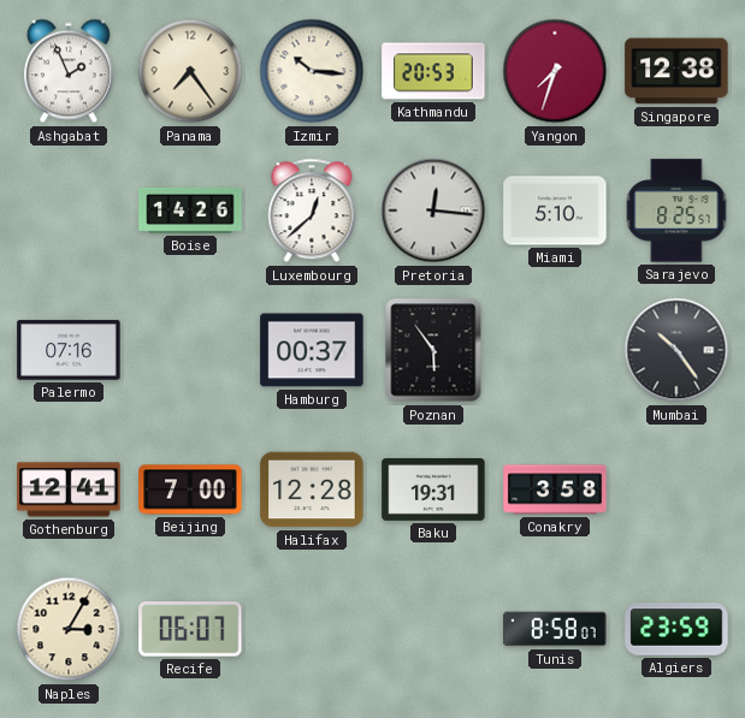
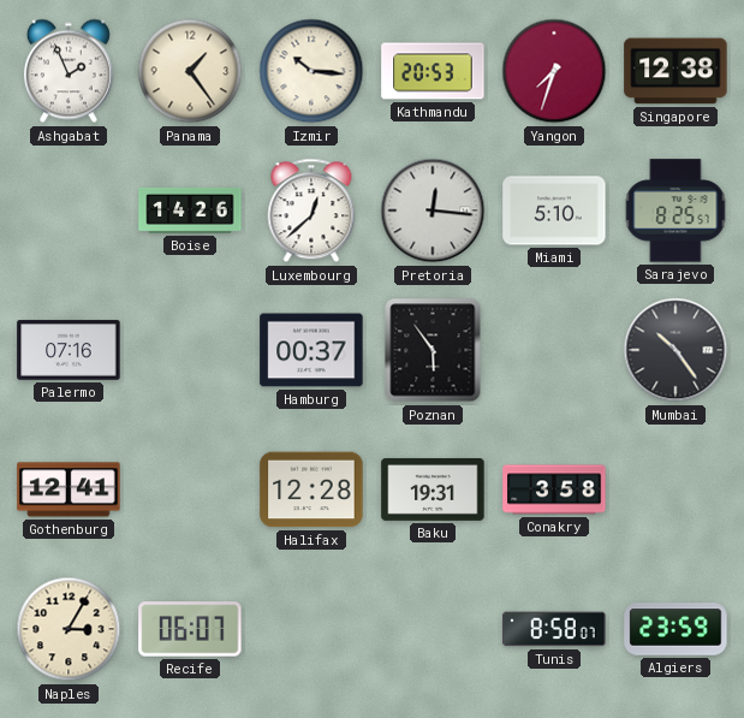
Panama: 7:24 -> 1:24
Beijing: 7:00 -> none
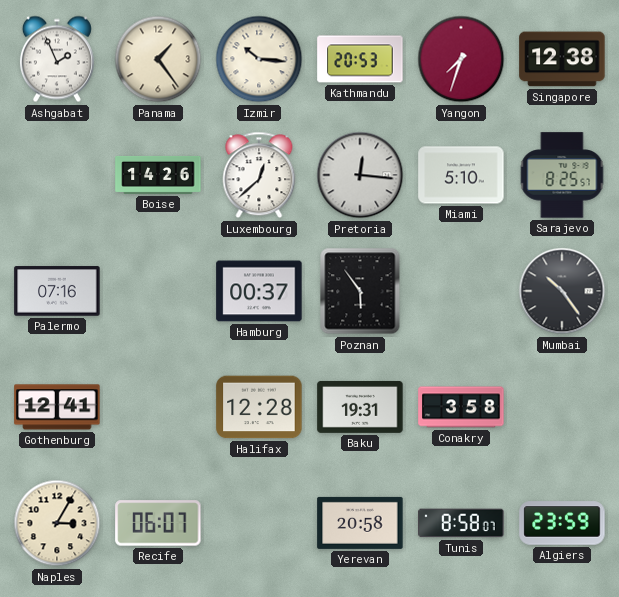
Yerevan: none -> 20:58
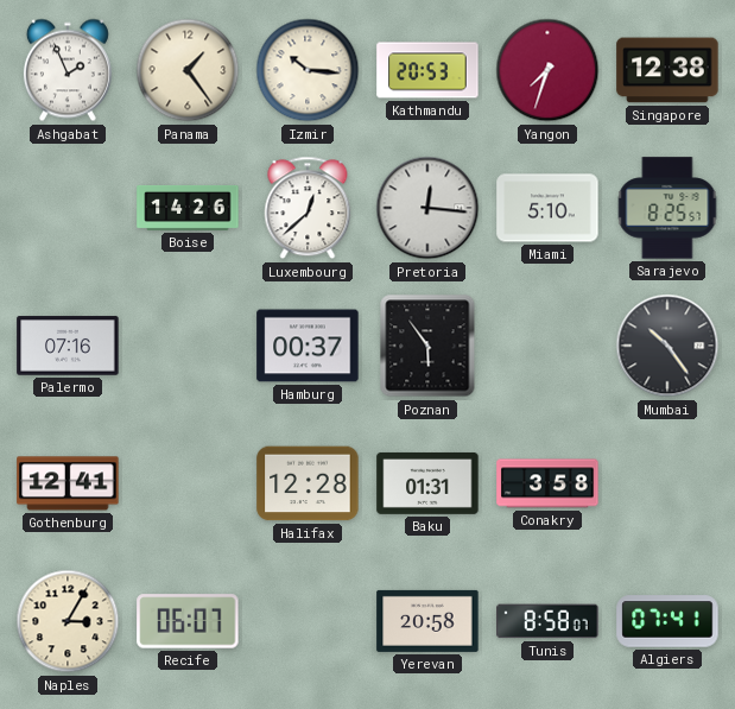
Baku: 19:31 -> 01:31
Algiers: 23:59 -> 07:41
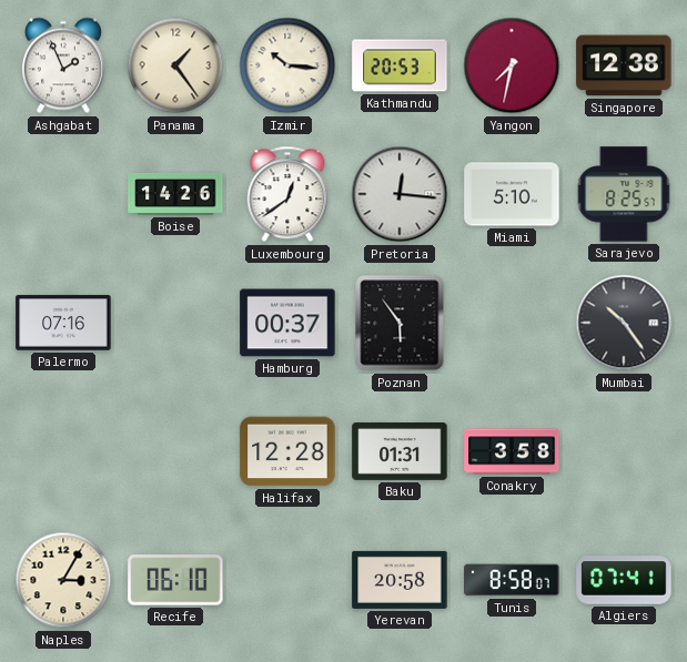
Yangon: 7:33 -> 7:32
Luxembourg: 12:38 -> 12:39
Gothenburg: 12:41 -> none
Recife: 06:07 -> 06:10
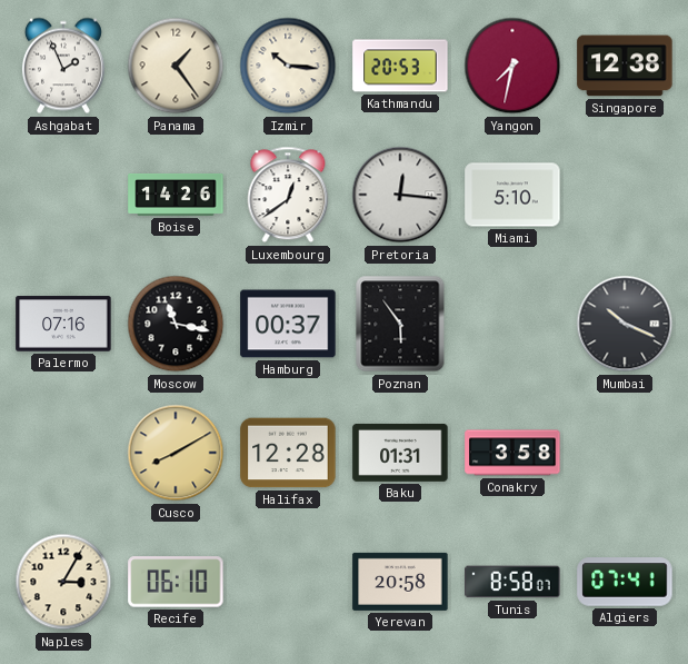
Sarajevo: 8:25 -> none
Moscow: none -> 11:17
Mumbai: 10:24 -> 10:19
Cusco: none -> 8:10
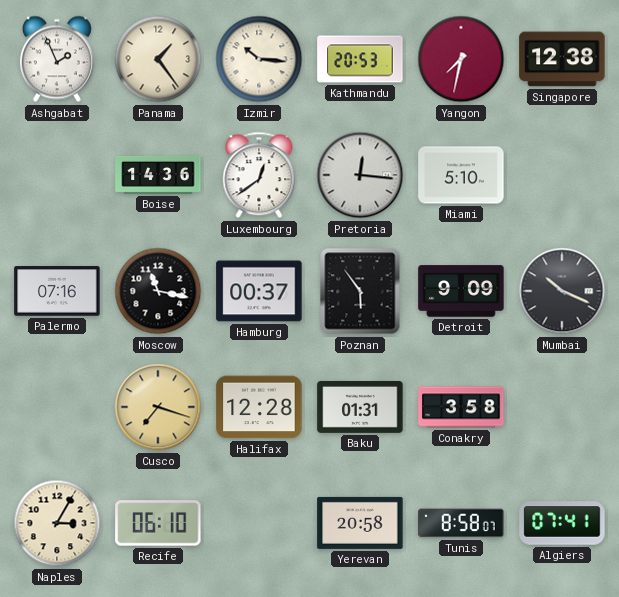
Boise: 14:26 -> 14:36
Detroit: none -> 9:09
Cusco: 8:10 -> 7:18
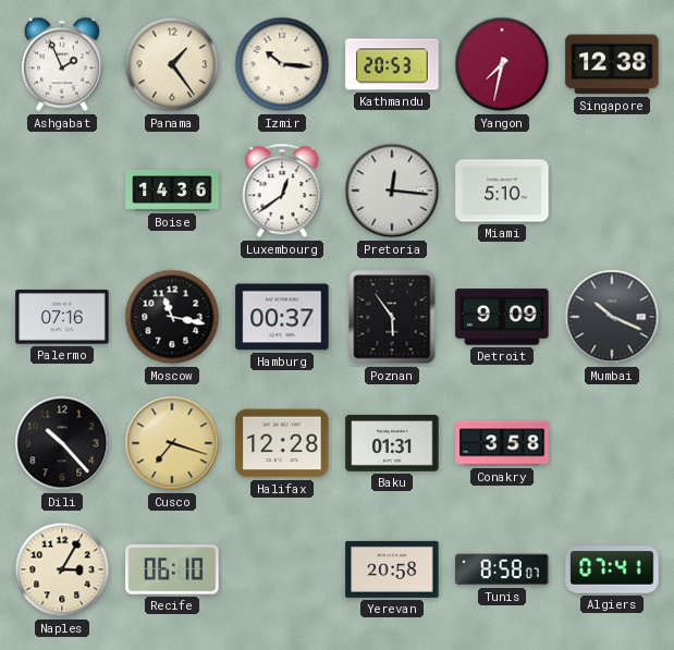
Dili: none -> 10:23
